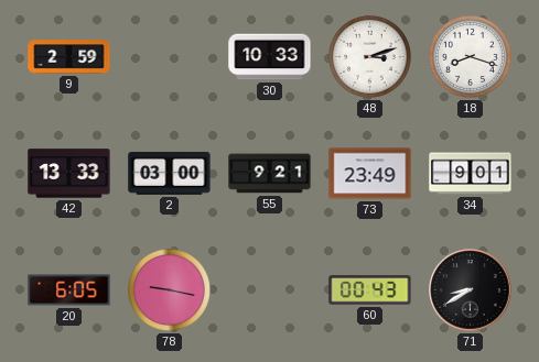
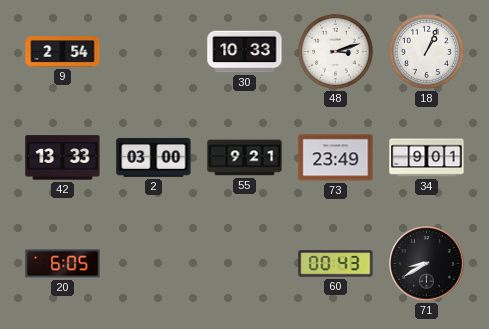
9: 2:59 -> 2:54
18: 8:18 -> 1:04
78: 9:17 -> none
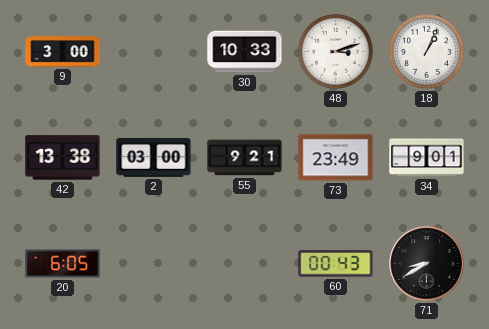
9: 2:54 -> 3:00
42: 13:33 -> 13:38
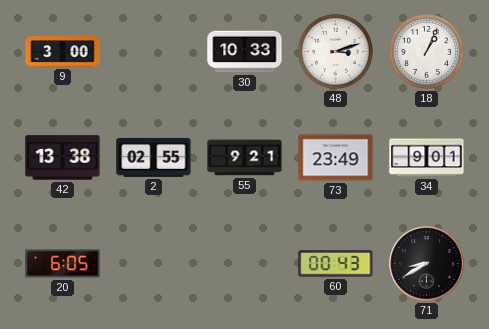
2: 03:00 -> 02:55
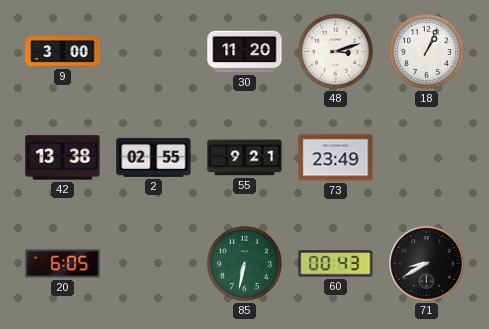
30: 10:33 -> 11:20
34: 9:01 -> none
85: none -> 6:32
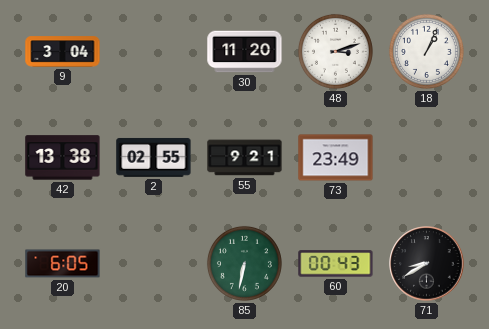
9: 3:00 -> 3:04
